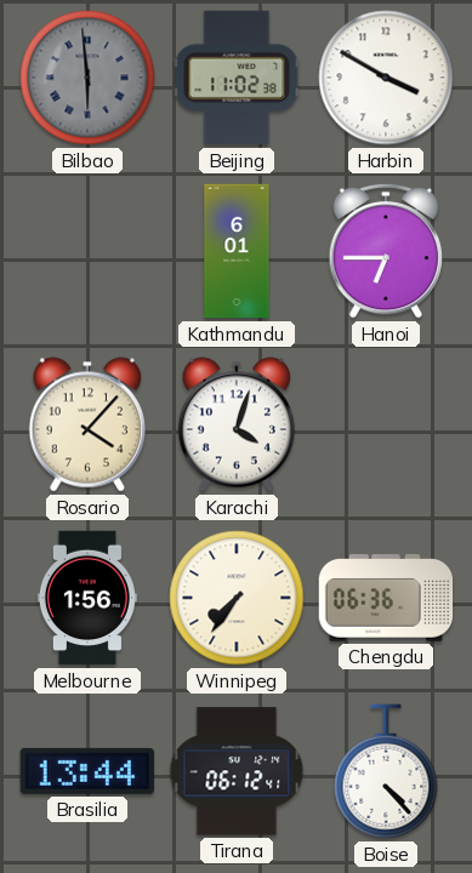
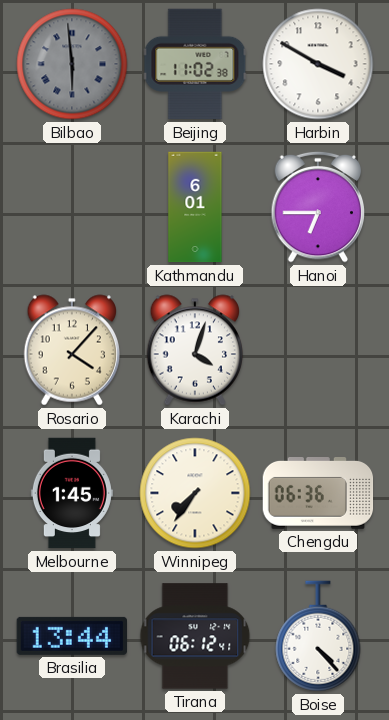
Melbourne: 1:56 -> 1:45
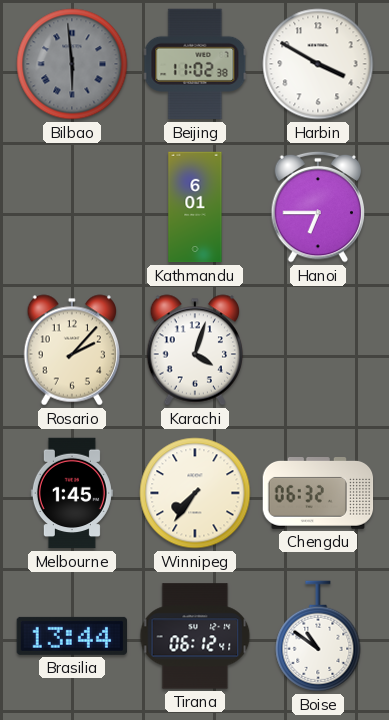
Rosario: 4:07 -> 2:07
Chengdu: 06:36 -> 06:32
Boise: 4:23 -> 10:51
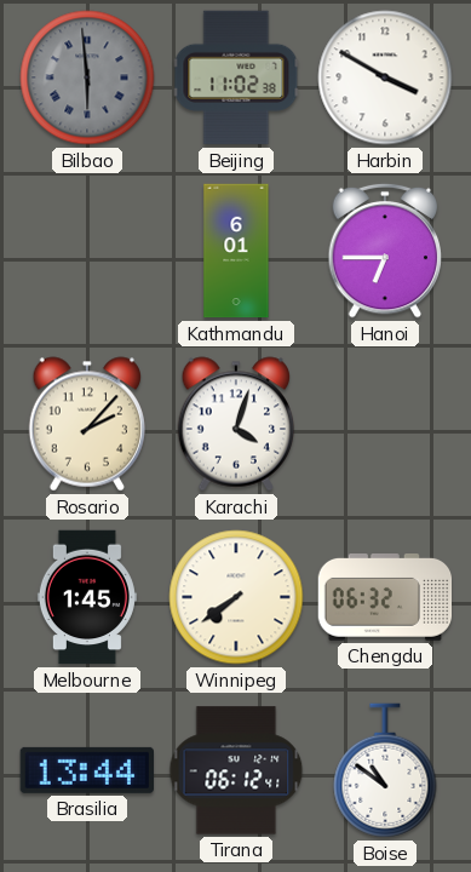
Winnipeg: 7:36 -> 7:39
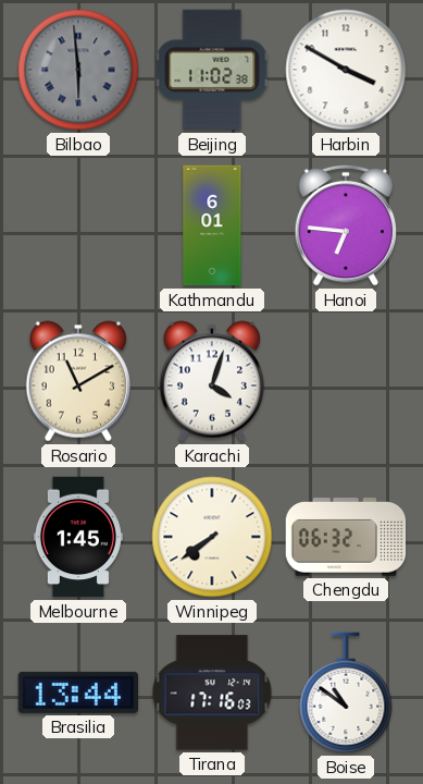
Hanoi: 6:45 -> 6:46
Rosario: 2:07 -> 11:10
Tirana: 06:12 -> 17:16
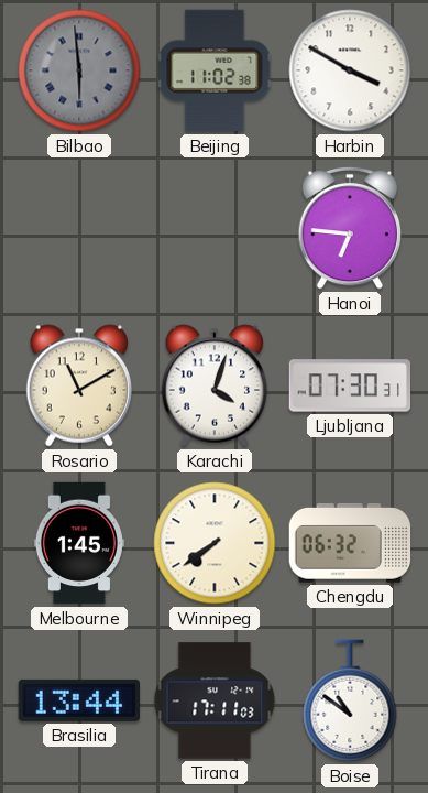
Kathmandu: 6:01 -> none
Ljubljana: none -> 07:30
Tirana: 17:16 -> 17:11
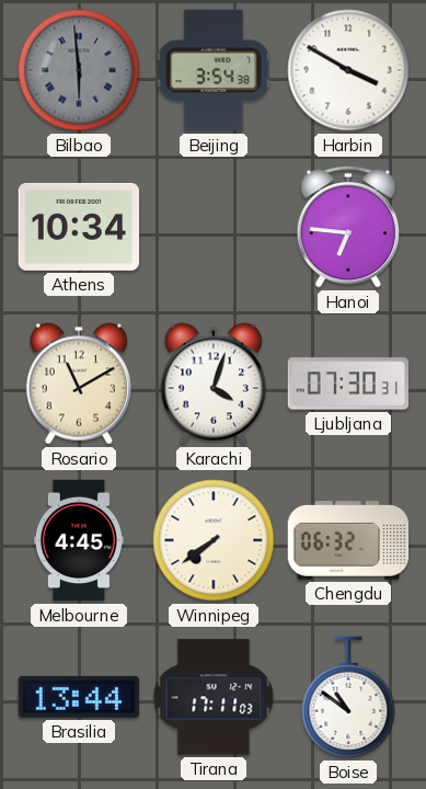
Beijing: 11:02 -> 3:54
Athens: none -> 10:34
Melbourne: 1:45 -> 4:45
